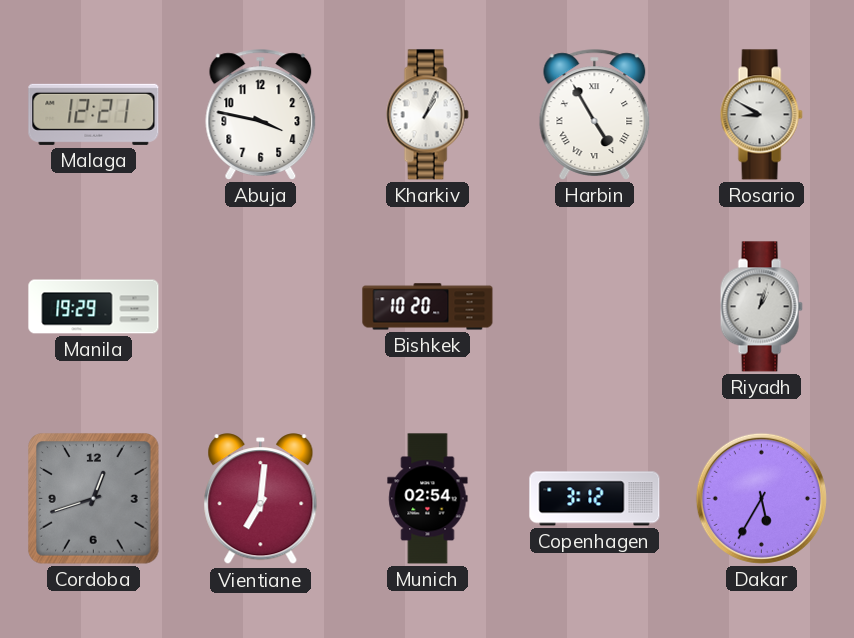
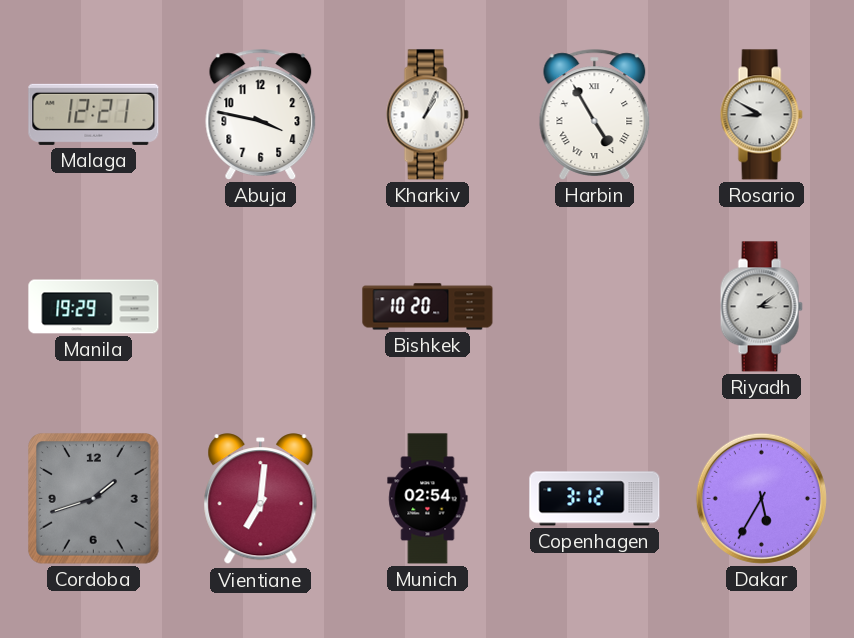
Riyadh: 1:03 -> 3:09
Cordoba: 12:42 -> 1:42
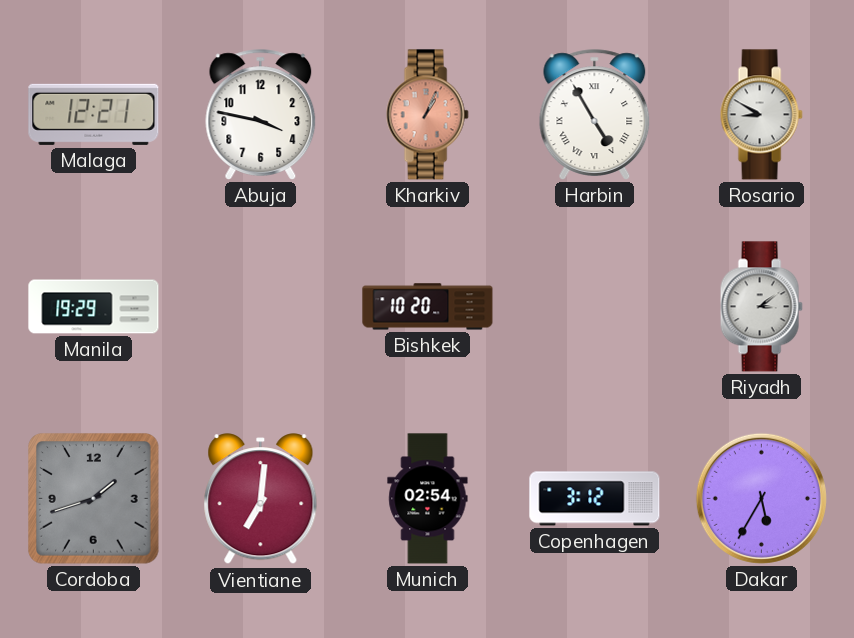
Kharkiv dial: white -> salmon
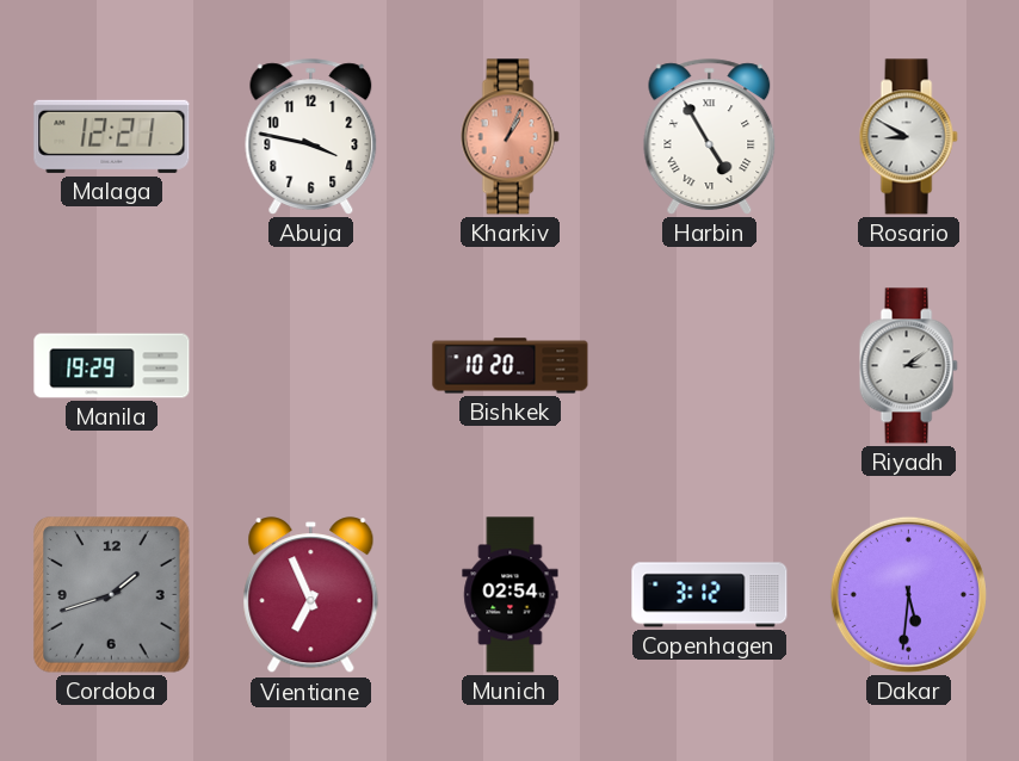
Vientiane: 7:01 -> 6:56
Dakar: 5:35 -> 5:31
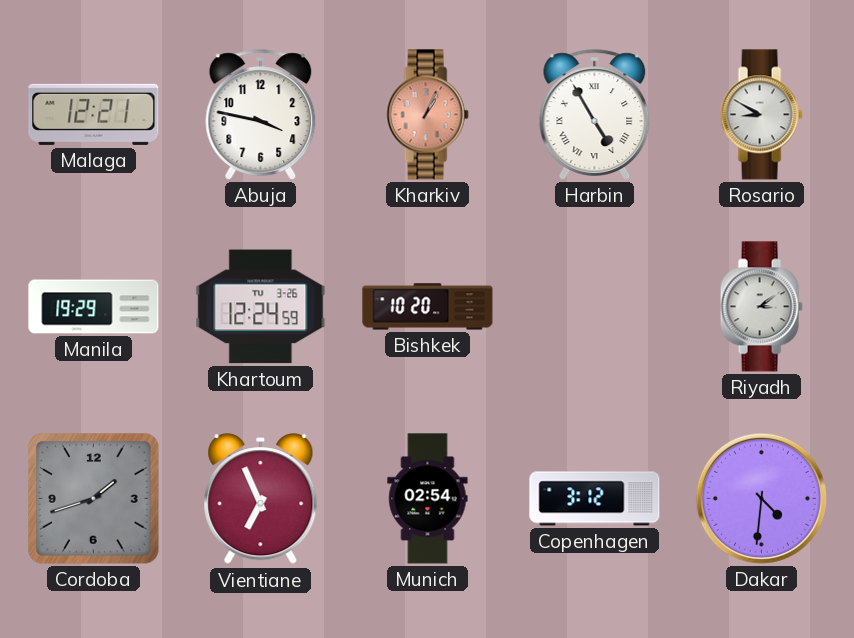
Khartoum: none -> 12:24
Dakar: 5:31 -> 4:31
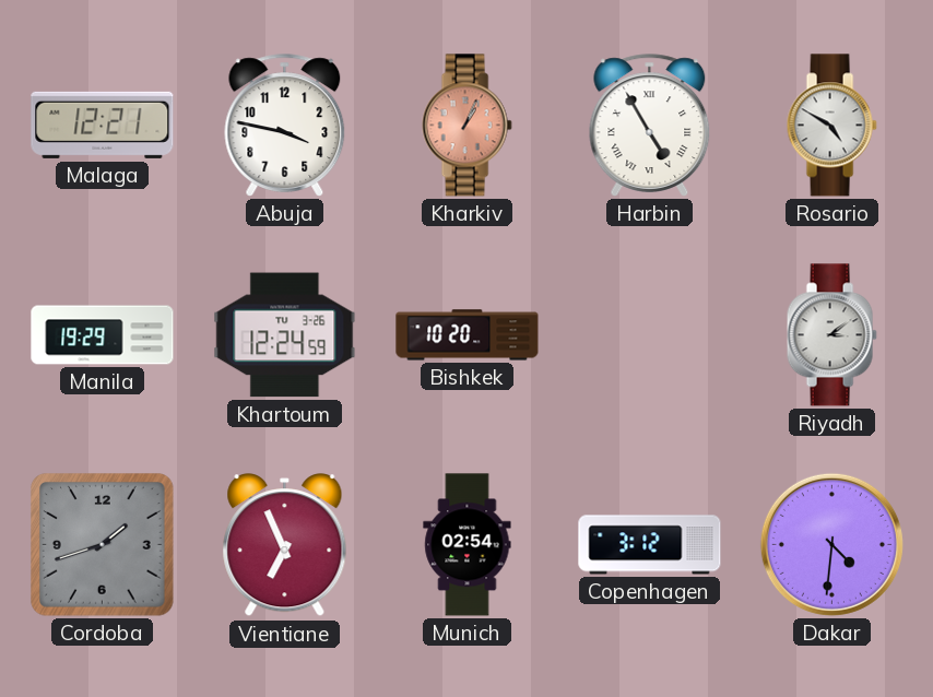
Rosario: 8:50 -> 4:50
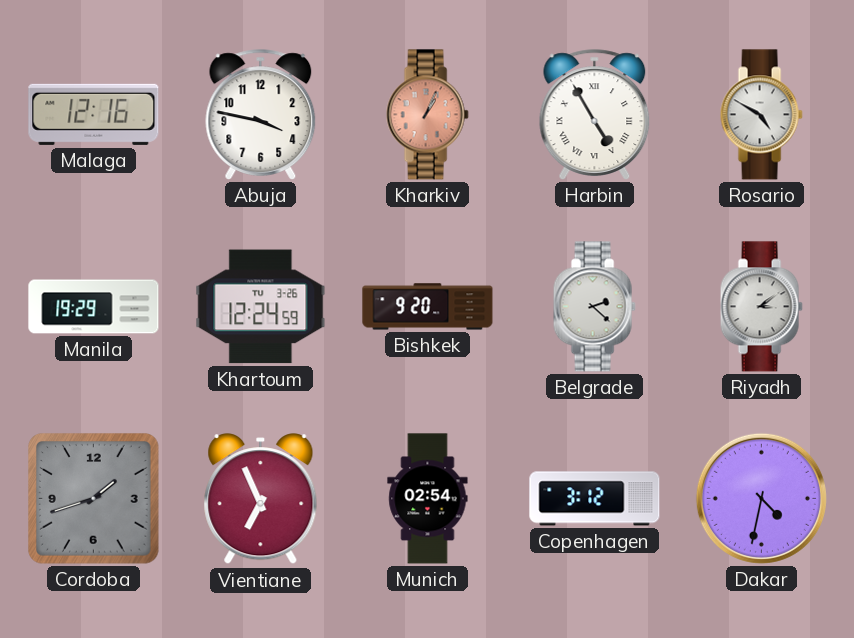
Malaga: 12:21 -> 12:16
Bishkek: 10:20 -> 9:20
Belgrade: none -> 2:22
Dakar: 4:31 -> 4:32
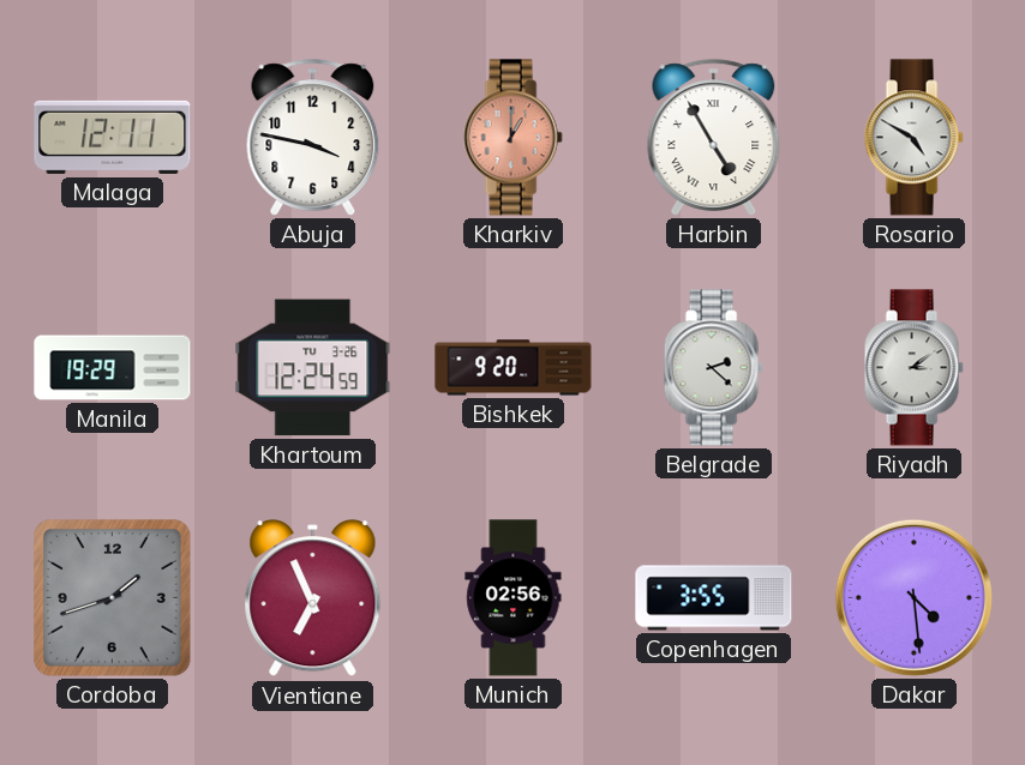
Malaga: 12:16 -> 12:11
Kharkiv: 1:04 -> 1:00
Munich: 02:54 -> 02:56
Copenhagen: 3:12 -> 3:55
Dakar: 4:32 -> 4:29
